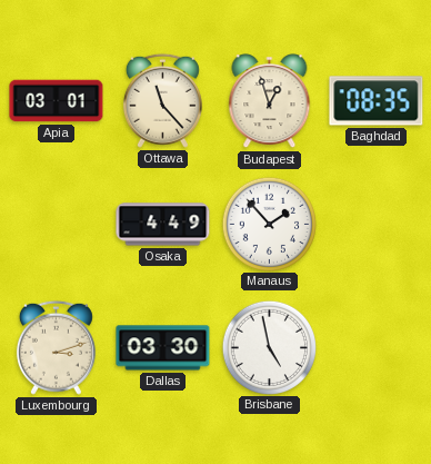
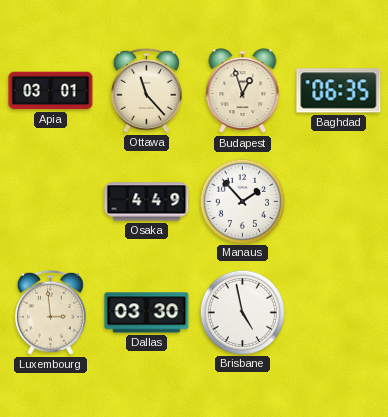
Baghdad: 08:35 -> 06:35
Luxembourg: 3:12 -> 2:59
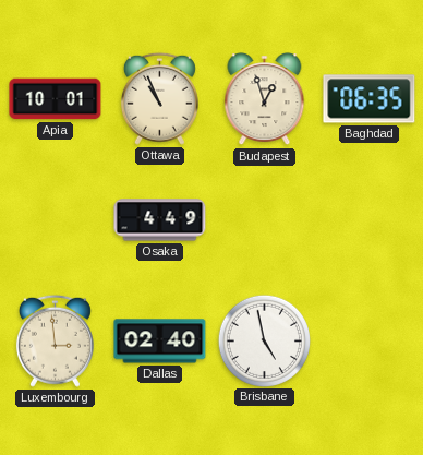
Apia: 03:01 -> 10:01
Ottawa: 11:23 -> 10:56
Manaus: 1:53 -> none
Dallas: 03:30 -> 02:40
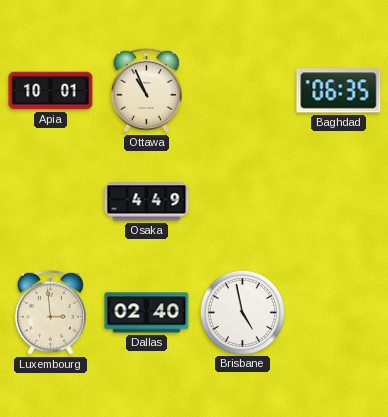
Budapest: 12:57 -> none
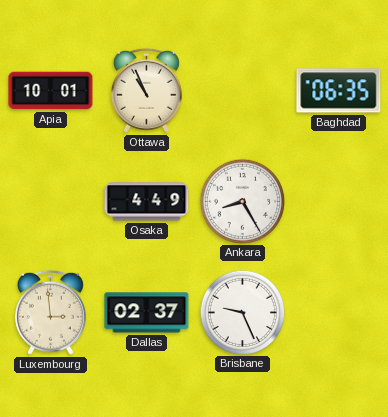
Ankara: none -> 8:25
Dallas: 02:40 -> 02:37
Brisbane: 4:58 -> 9:26
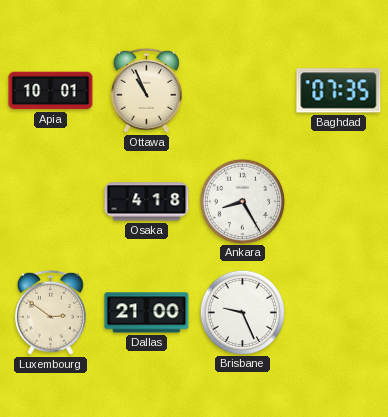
Baghdad: 06:35 -> 07:35
Osaka: 4:49 -> 4:18
Luxembourg: 2:59 -> 2:51
Dallas: 02:37 -> 21:00
